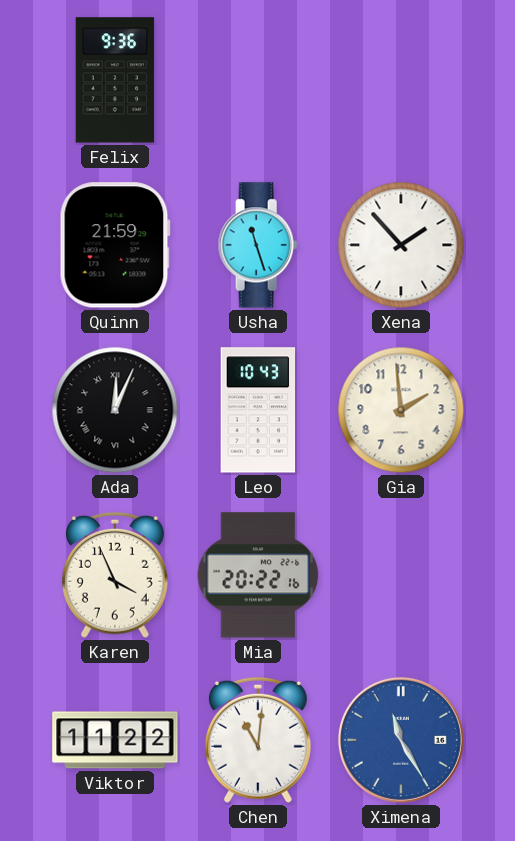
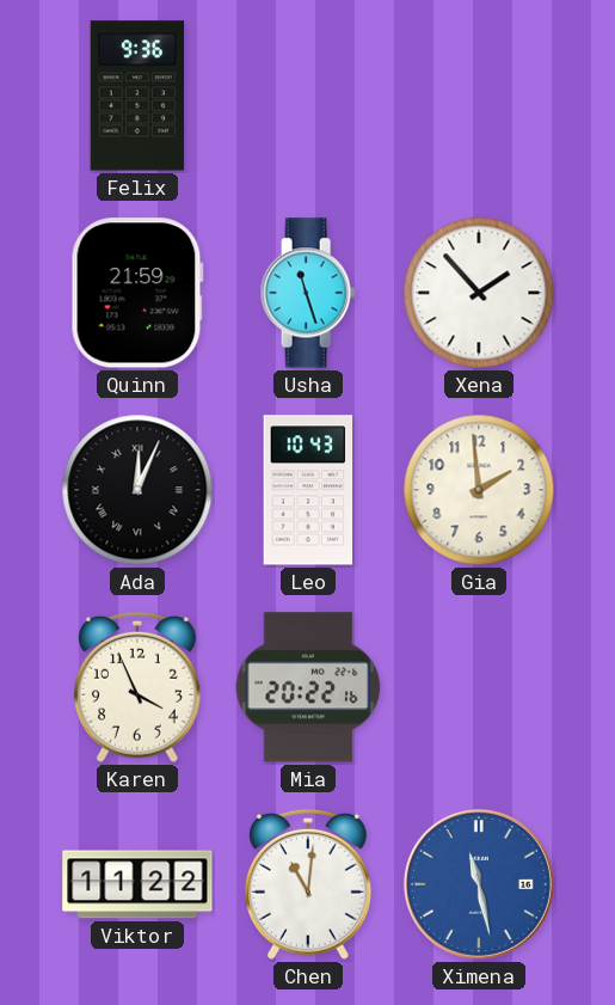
Ximena: 11:25 -> 11:28
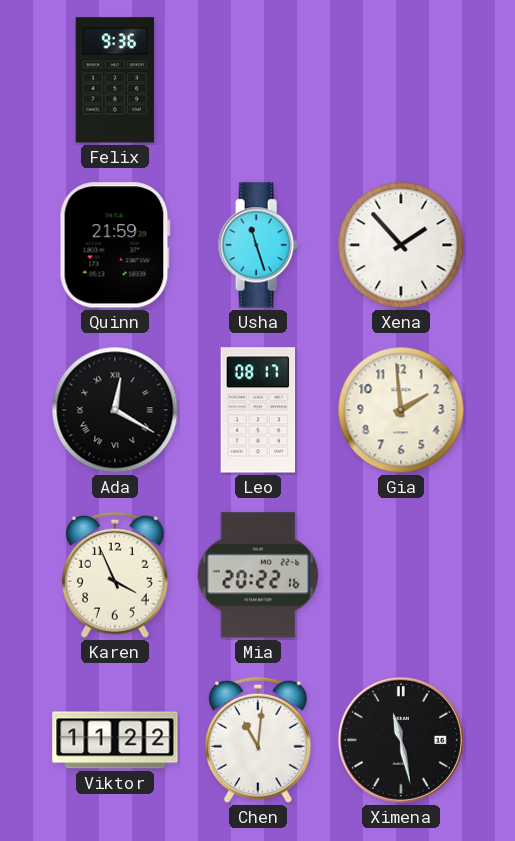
Ada: 12:04 -> 12:20
Leo: 10:43 -> 08:17
Ximena dial: blue -> black
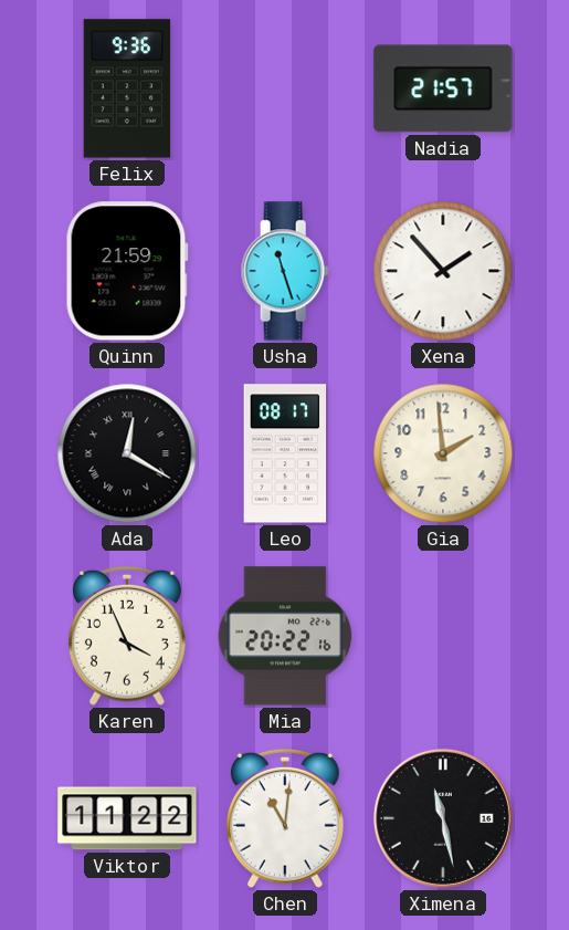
Nadia: none -> 21:57
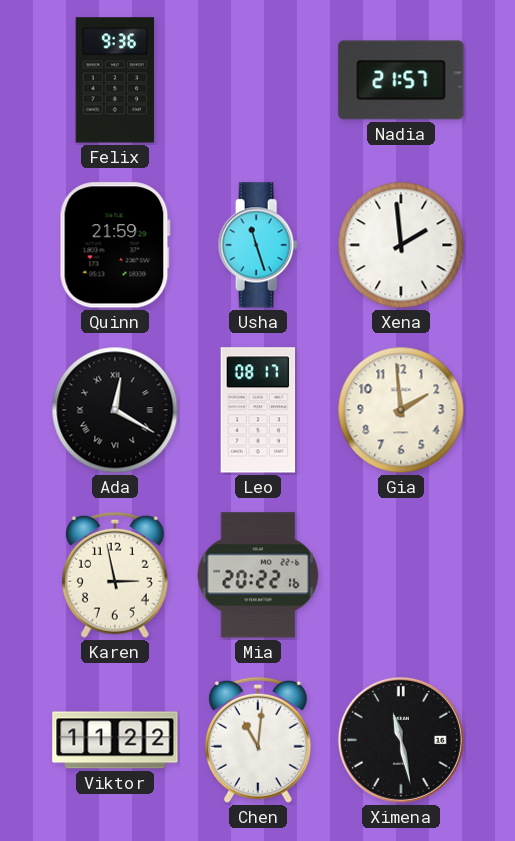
Xena: 1:53 -> 1:59
Karen: 3:56 -> 2:58
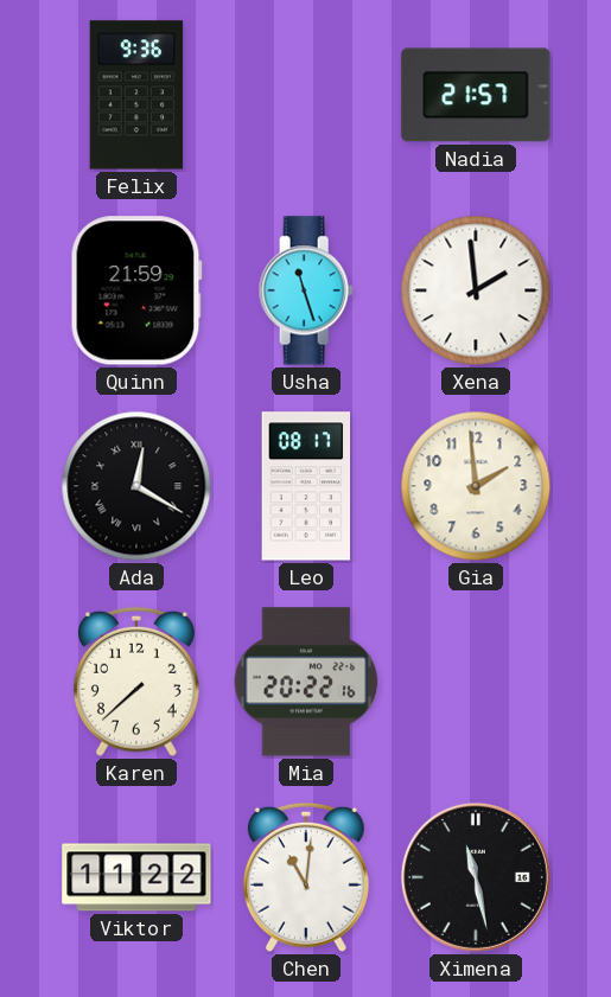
Karen: 2:58 -> 7:38
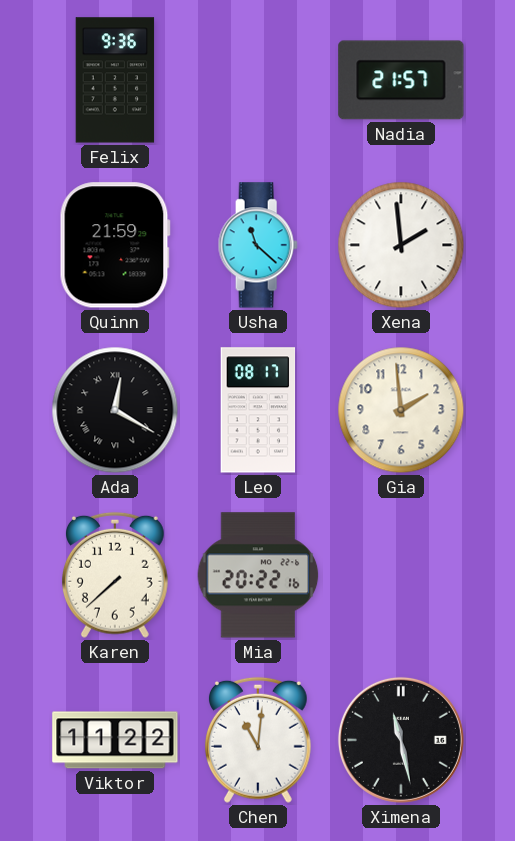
Usha: 11:27 -> 11:22
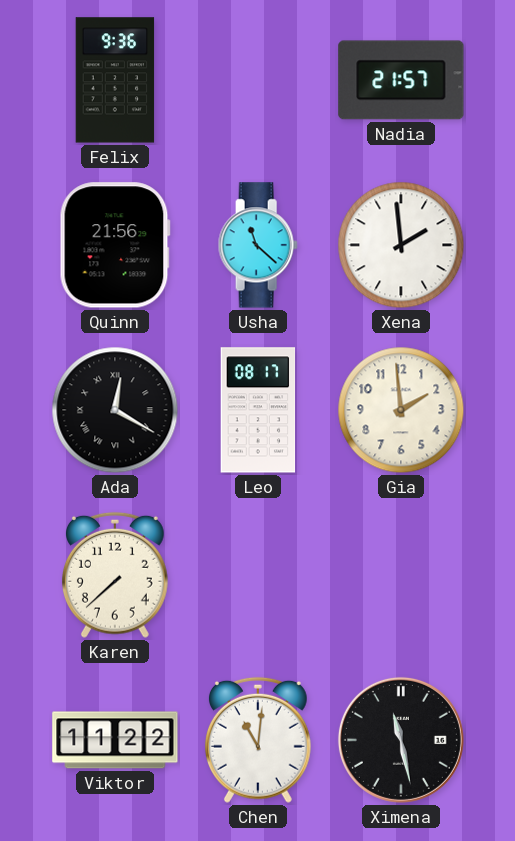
Quinn: 21:59 -> 21:56
Mia: 20:22 -> none
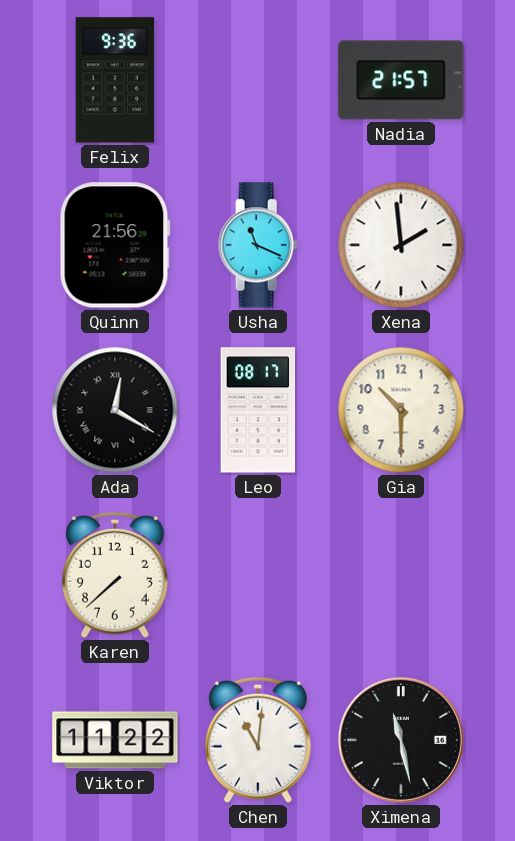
Usha: 11:22 -> 11:19
Gia: 1:59 -> 10:30
